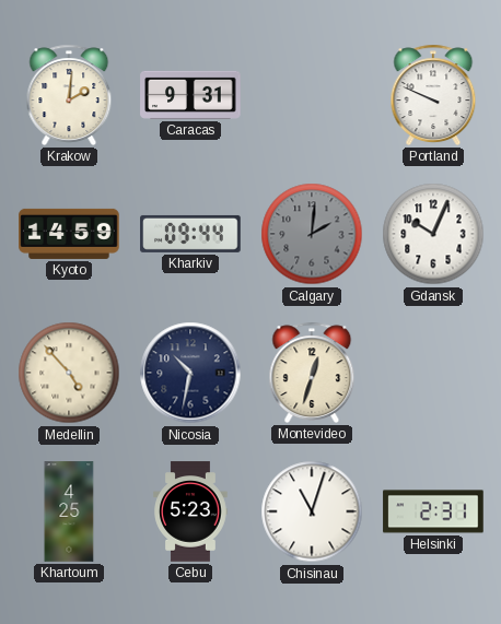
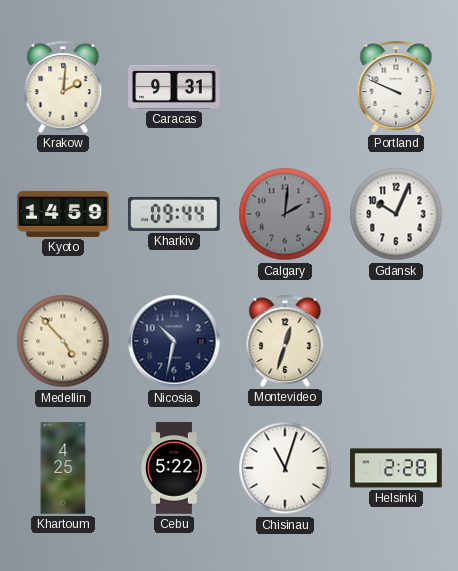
Cebu: 5:23 -> 5:22
Helsinki: 2:31 -> 2:28
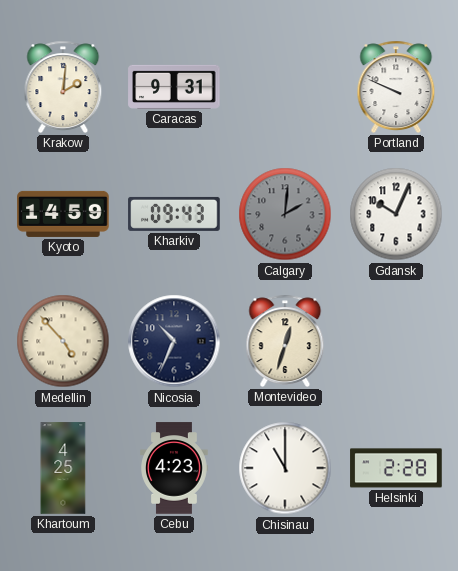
Kharkiv: 09:44 -> 09:43
Nicosia: 10:32 -> 10:34
Cebu: 5:22 -> 4:23
Chisinau: 11:03 -> 11:00
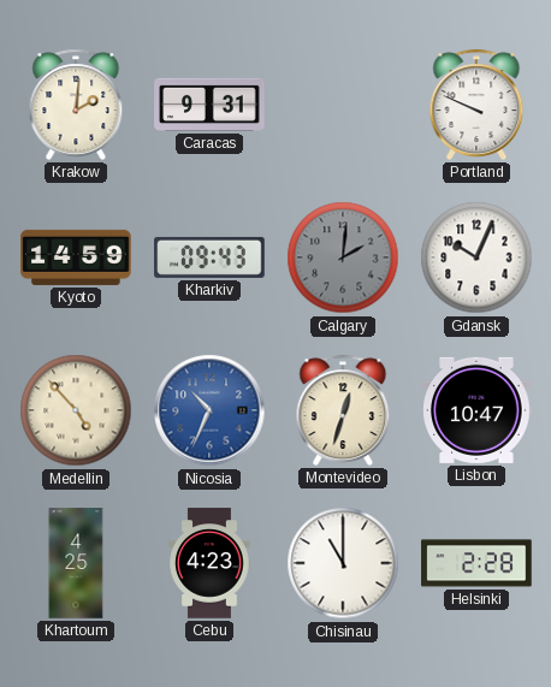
Nicosia dial: navy -> blue
Lisbon: none -> 10:47
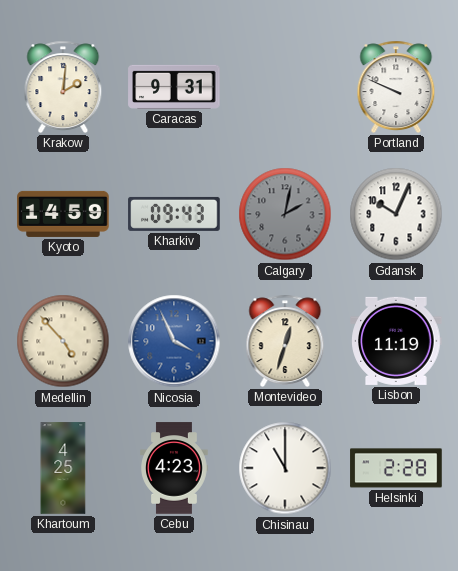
Calgary: 2:01 -> 2:02
Nicosia: 10:34 -> 3:56
Lisbon: 10:47 -> 11:19
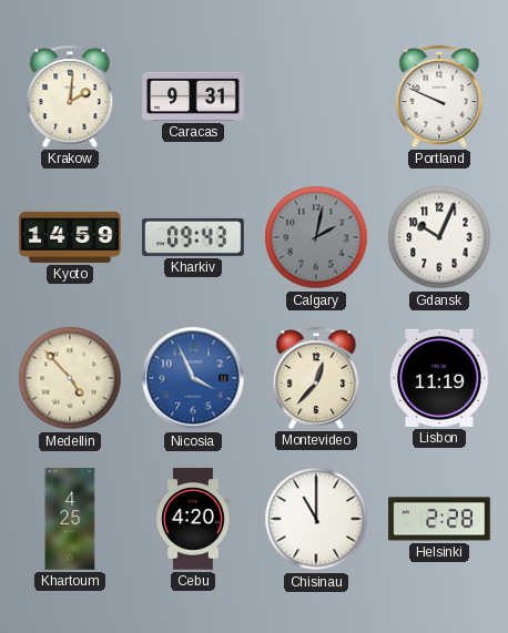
Montevideo: 12:33 -> 12:37
Cebu: 4:23 -> 4:20
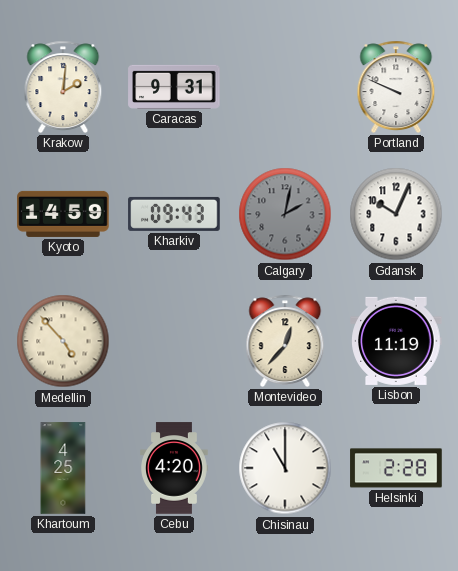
Nicosia: 3:56 -> none
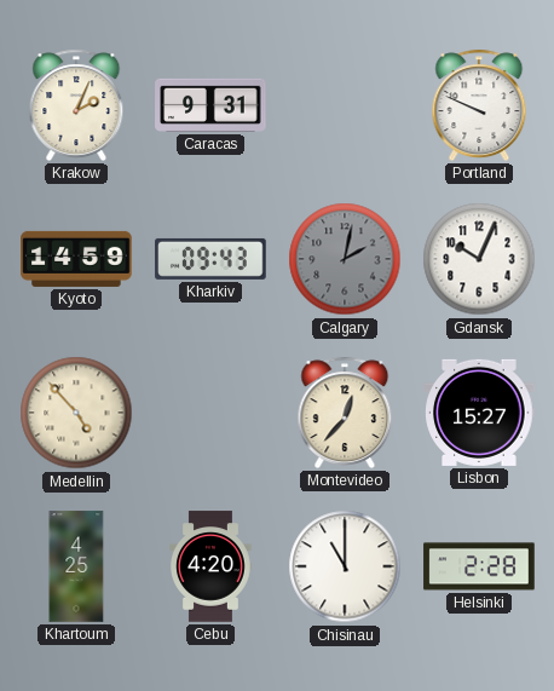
Krakow: 2:01 -> 2:04
Lisbon: 11:19 -> 15:27
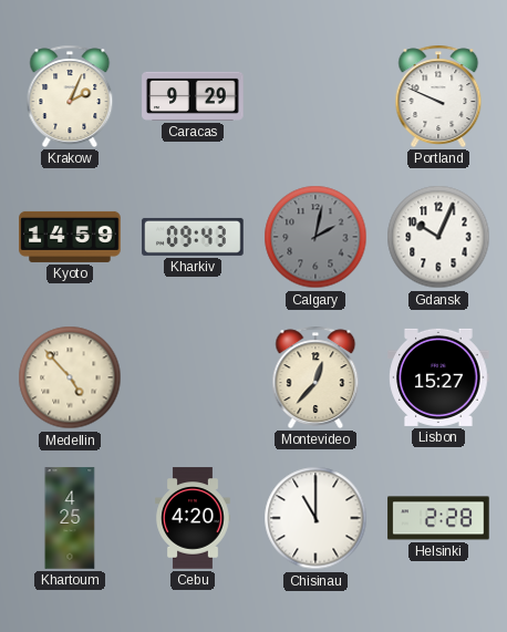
Caracas: 9:31 -> 9:29
